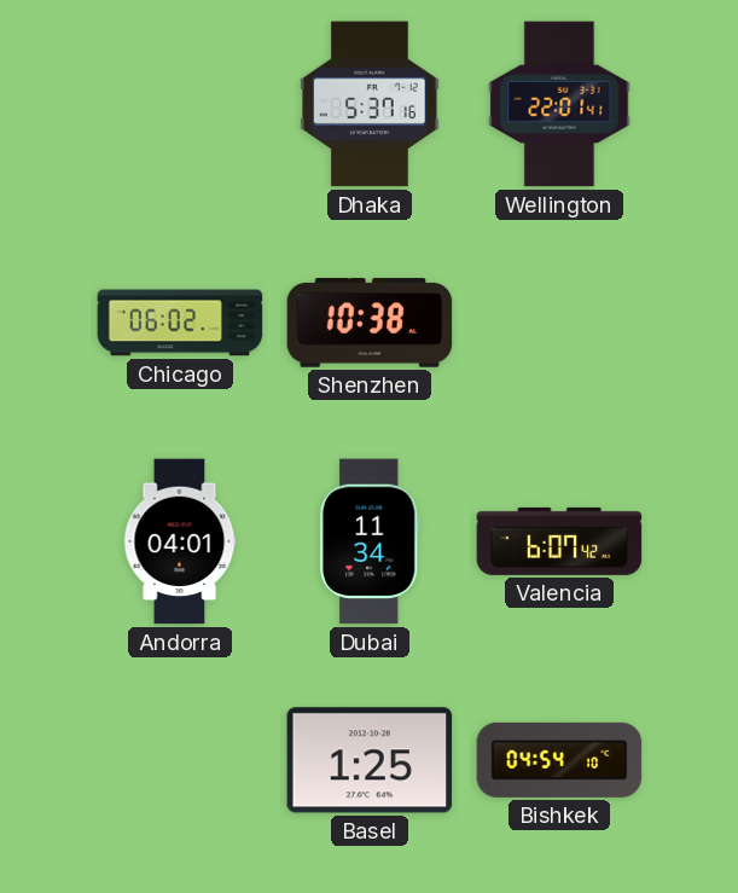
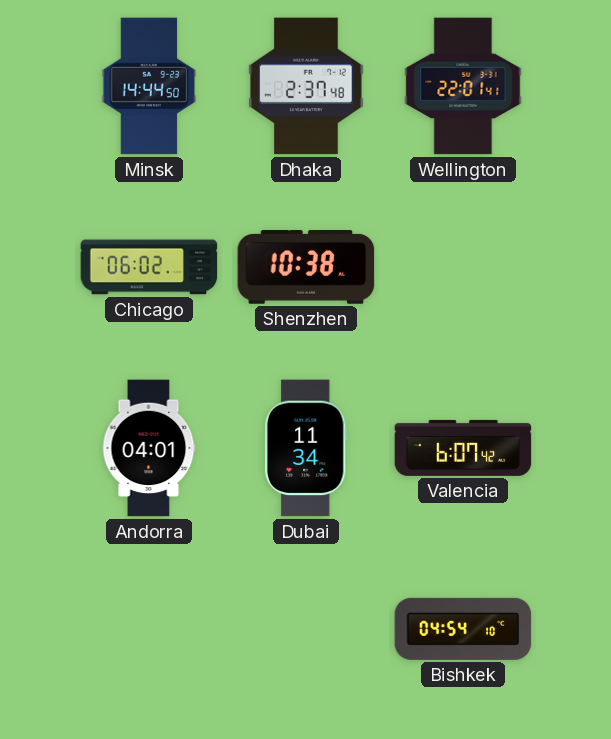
Minsk: none -> 14:44
Dhaka: 5:37 -> 2:37
Basel: 1:25 -> none
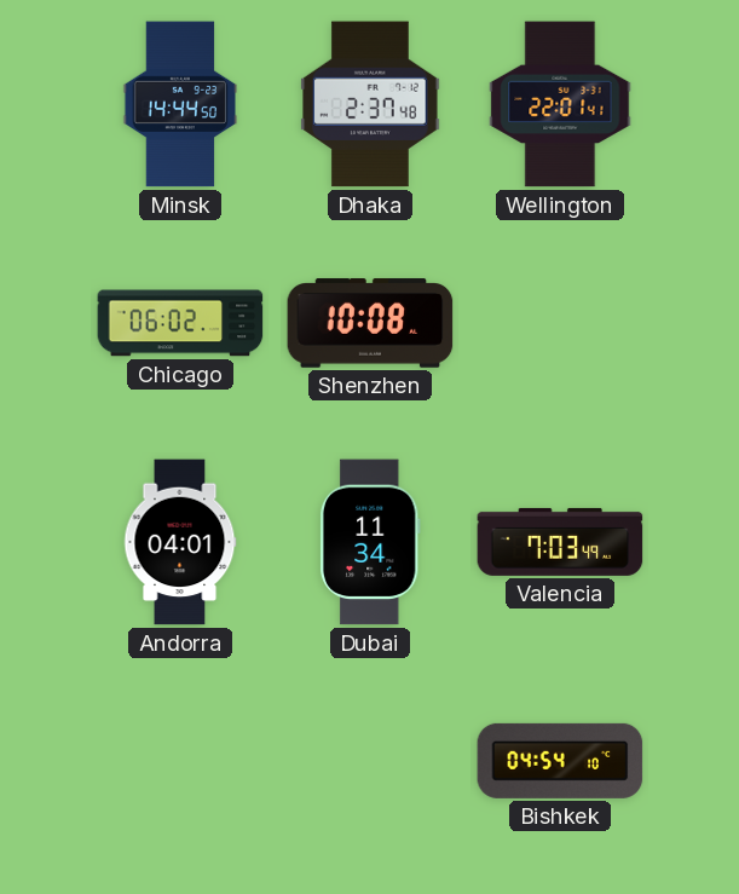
Shenzhen: 10:38 -> 10:08
Valencia: 6:07 -> 7:03
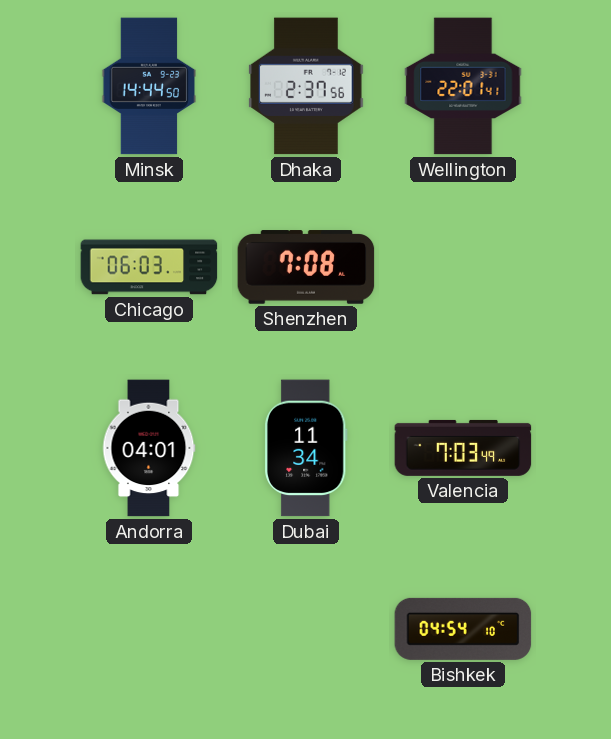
Dhaka: 2:37:48 -> 2:37:56
Chicago: 06:02 -> 06:03
Shenzhen: 10:08 -> 7:08
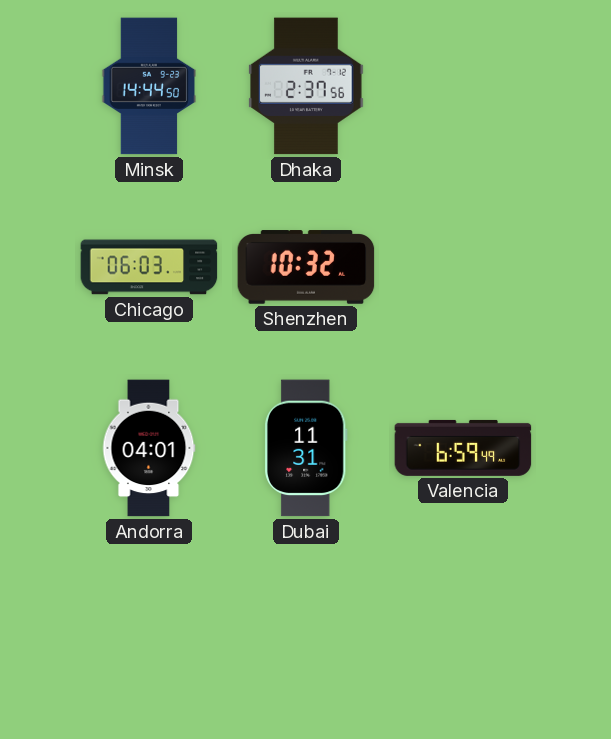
Wellington: 22:01 -> none
Shenzhen: 7:08 -> 10:32
Dubai: 11:34 -> 11:31
Valencia: 7:03 -> 6:59
Bishkek: 04:54 -> none
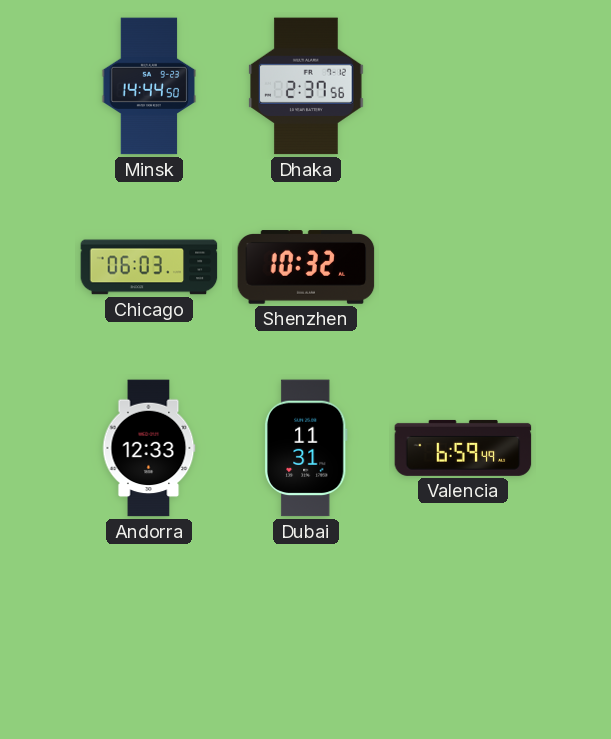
Andorra: 04:01 -> 12:33
